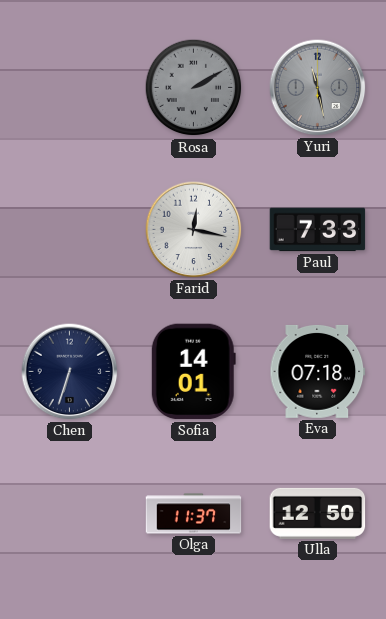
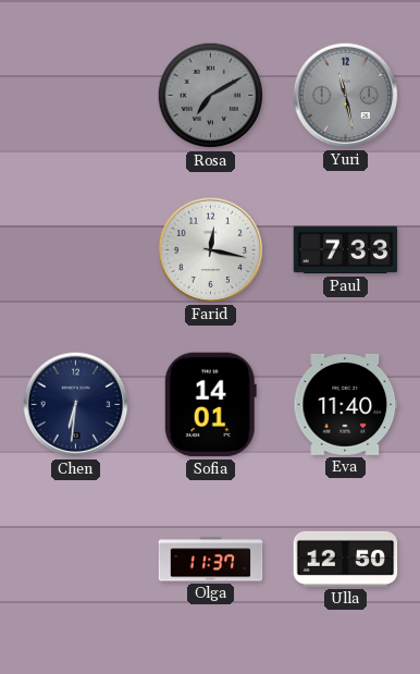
Rosa: 2:10 -> 7:10
Chen: 6:33 -> 6:31
Eva: 07:18 -> 11:40
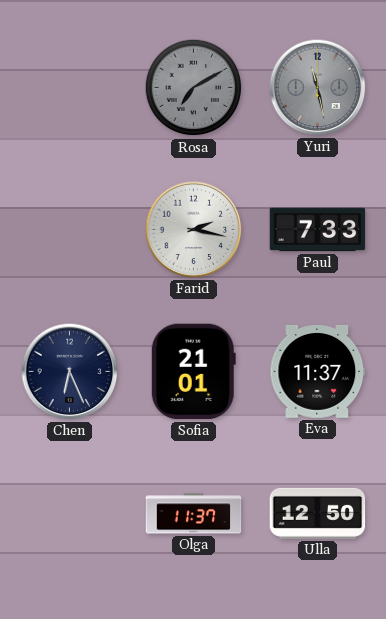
Farid: 12:17 -> 2:17
Chen: 6:31 -> 6:26
Sofia: 14:01 -> 21:01
Eva: 11:40 -> 11:37
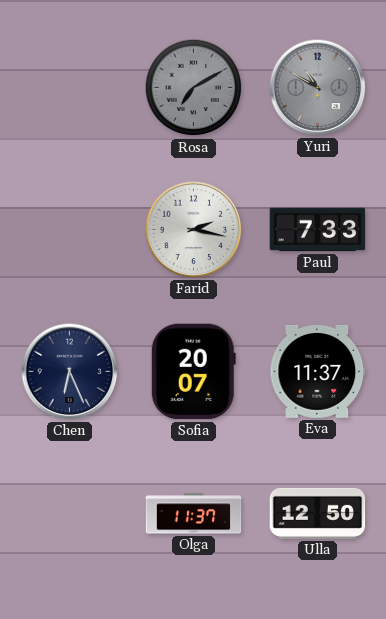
Yuri: 11:28 -> 10:50
Sofia: 21:01 -> 20:07
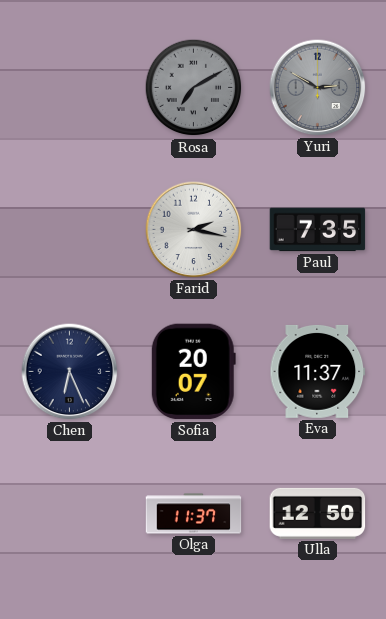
Yuri: 10:50 -> 2:50
Paul: 7:33 -> 7:35
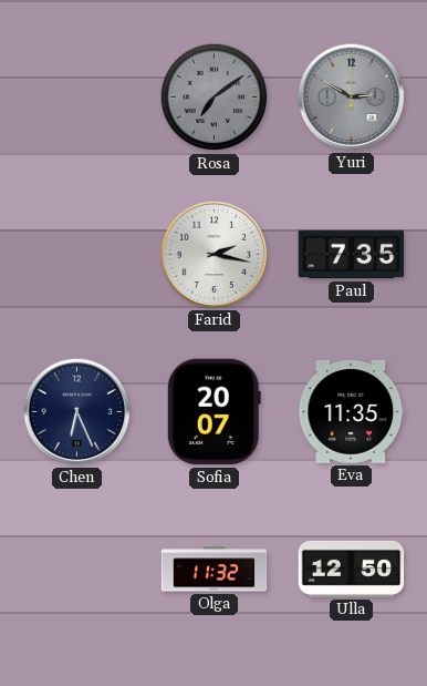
Rosa: 7:10 -> 7:09
Eva: 11:37 -> 11:35
Olga: 11:37 -> 11:32
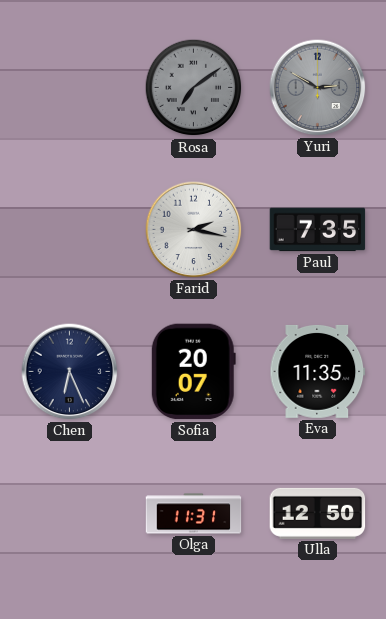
Olga: 11:32 -> 11:31
